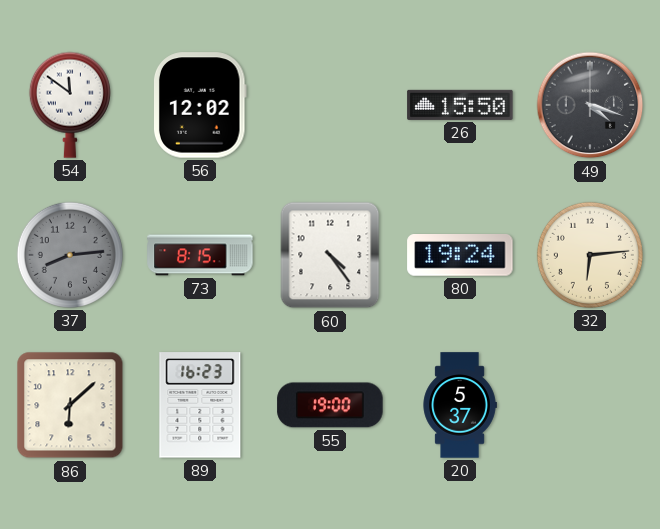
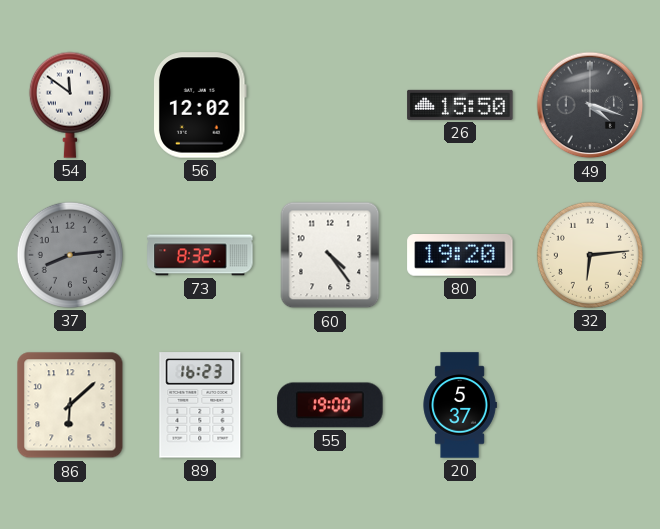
73: 8:15 -> 8:32
80: 19:24 -> 19:20
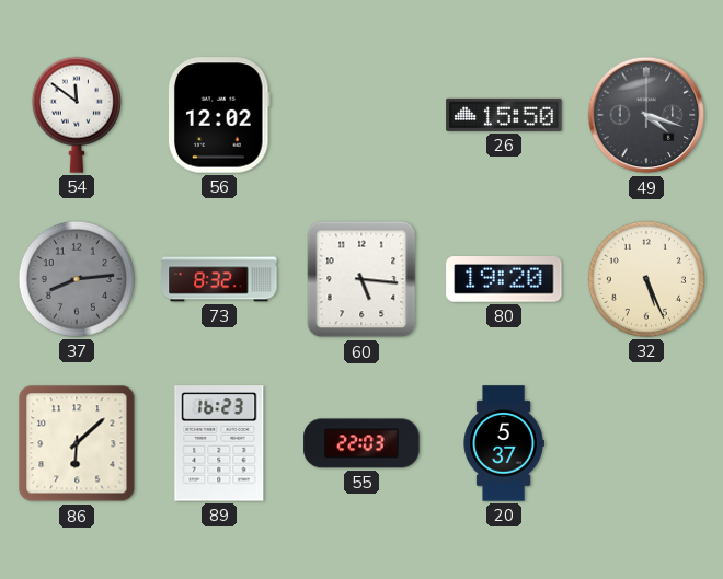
60: 4:24 -> 5:16
32: 6:14 -> 5:26
55: 19:00 -> 22:03
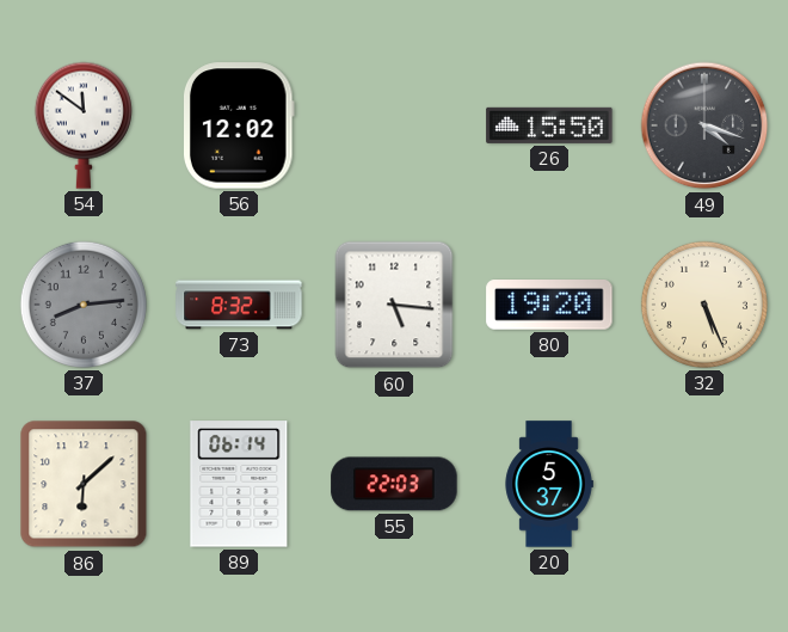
89: 16:23 -> 06:14
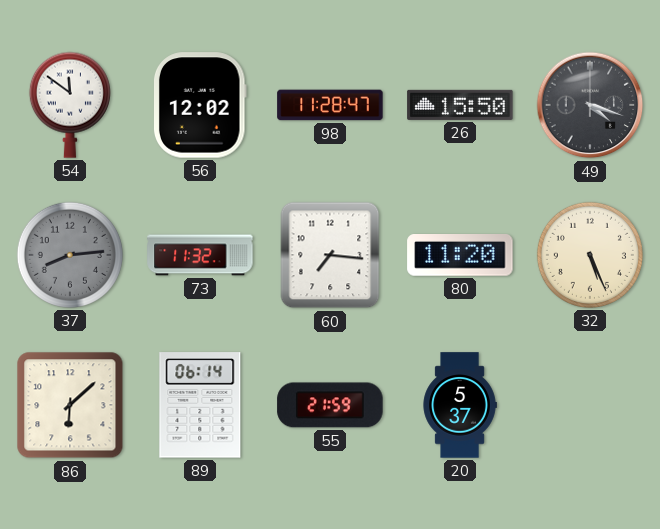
98: none -> 11:28
73: 8:32 -> 11:32
60: 5:16 -> 7:16
80: 19:20 -> 11:20
55: 22:03 -> 21:59
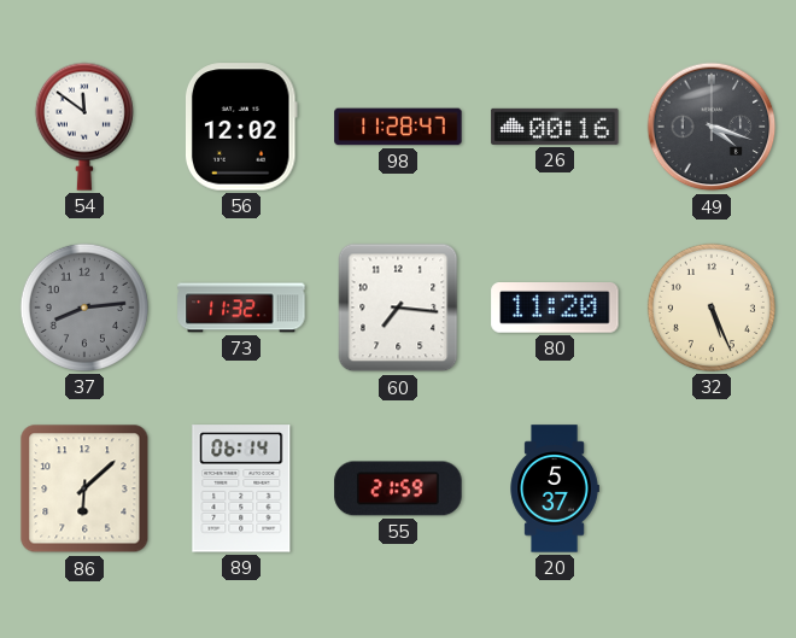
26: 15:50 -> 00:16
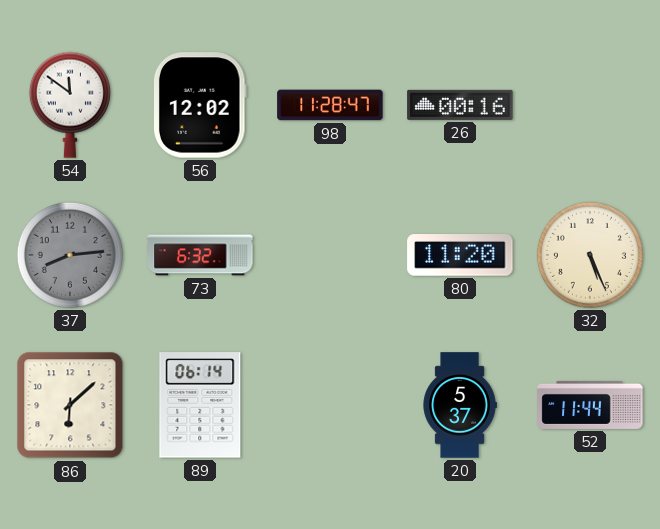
49: 4:18 -> none
73: 11:32 -> 6:32
60: 7:16 -> none
55: 21:59 -> none
52: none -> 11:44
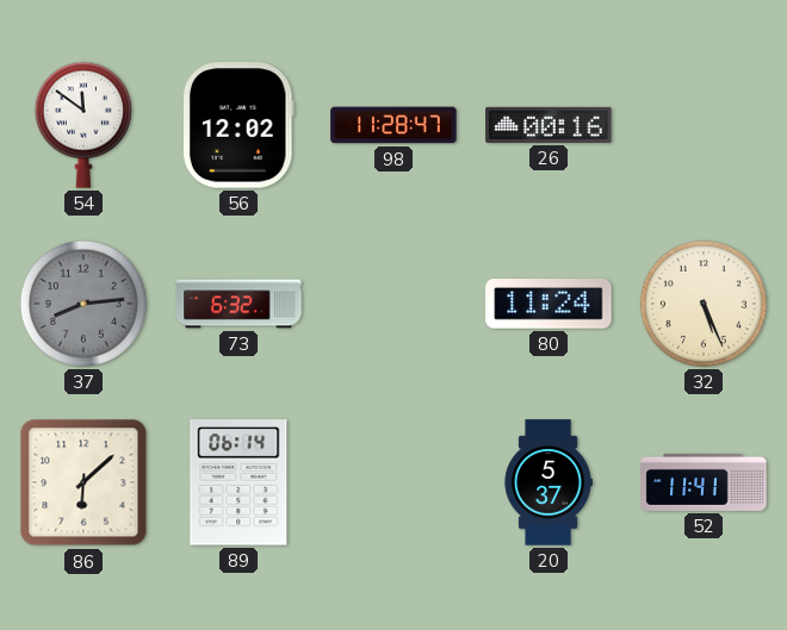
80: 11:20 -> 11:24
52: 11:44 -> 11:41
